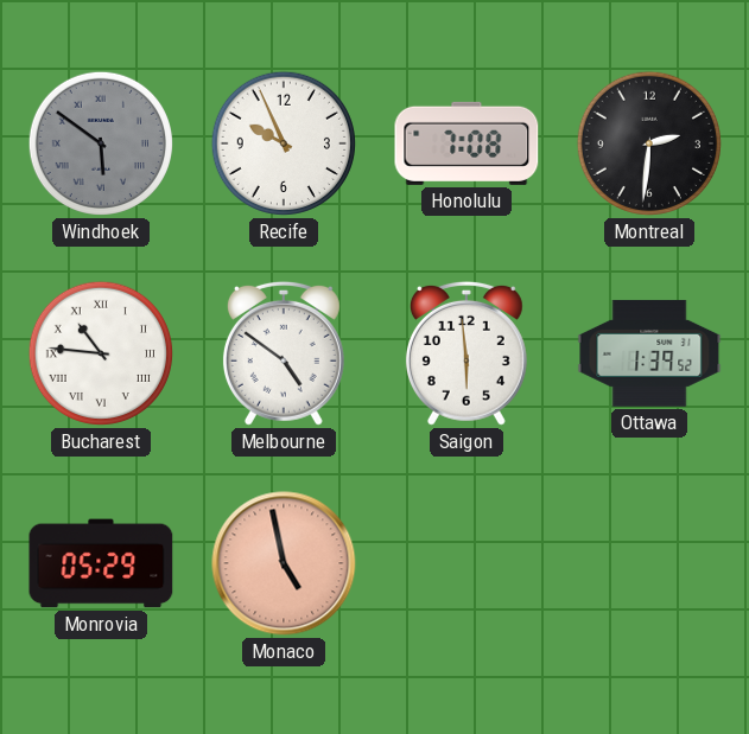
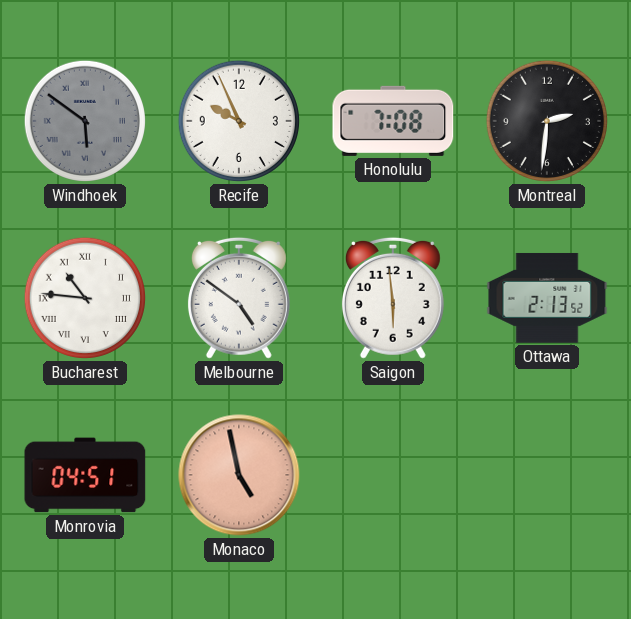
Ottawa: 1:39 -> 2:13
Monrovia: 05:29 -> 04:51
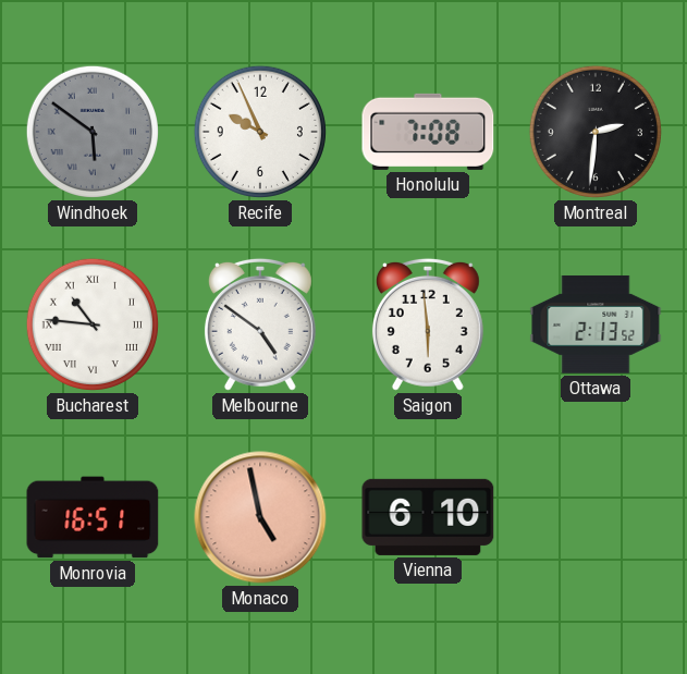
Monrovia: 04:51 -> 16:51
Vienna: none -> 6:10
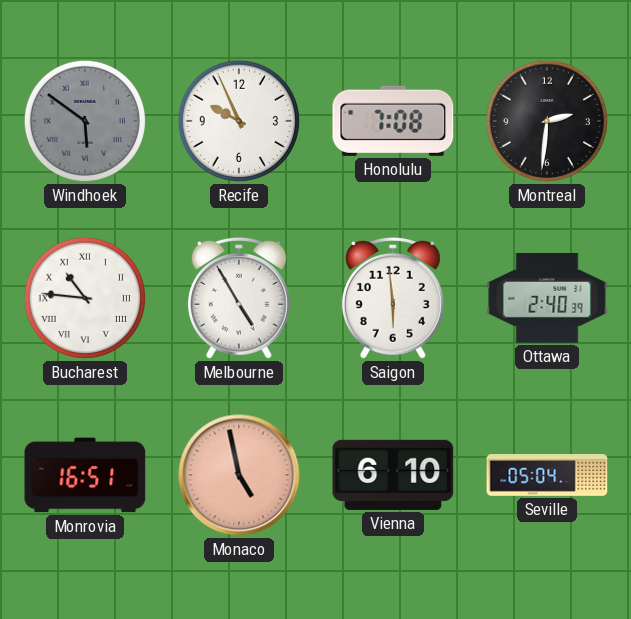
Melbourne: 4:51 -> 4:55
Ottawa: 2:13 -> 2:40
Seville: none -> 05:04
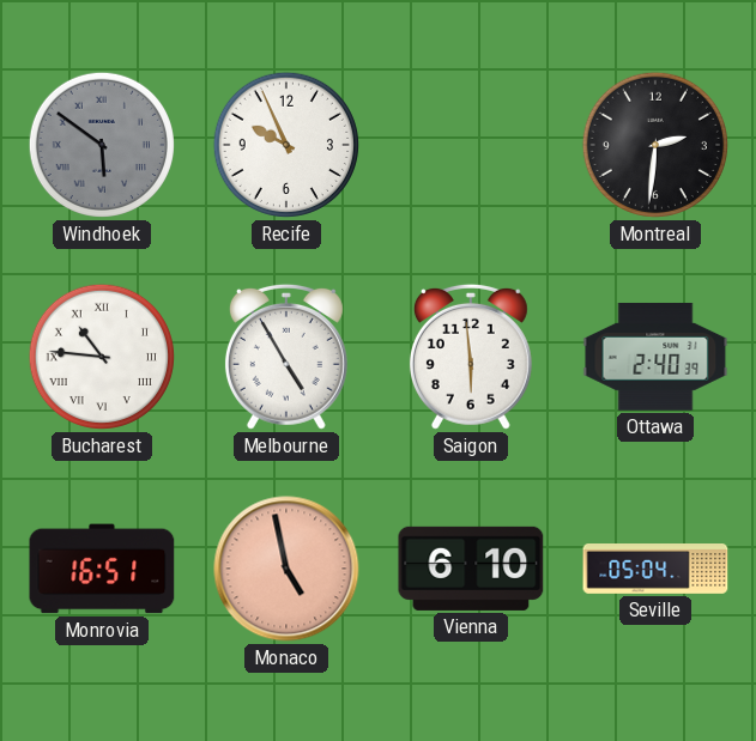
Honolulu: 7:08 -> none
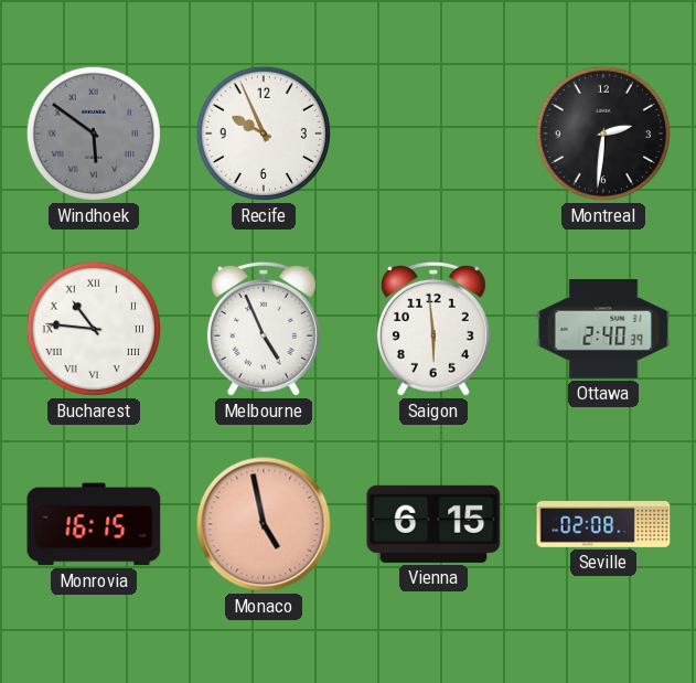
Melbourne: 4:55 -> 4:56
Monrovia: 16:51 -> 16:15
Vienna: 6:10 -> 6:15
Seville: 05:04 -> 02:08
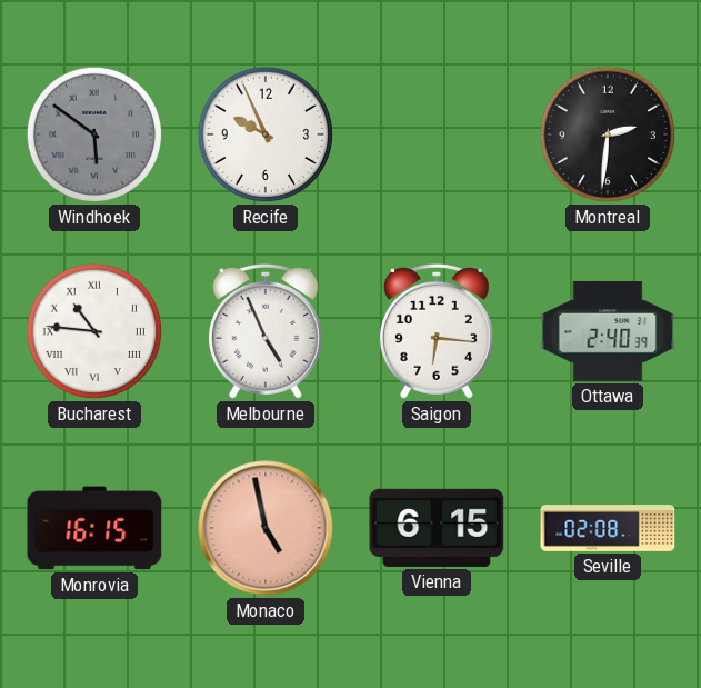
Saigon: 5:59 -> 6:16
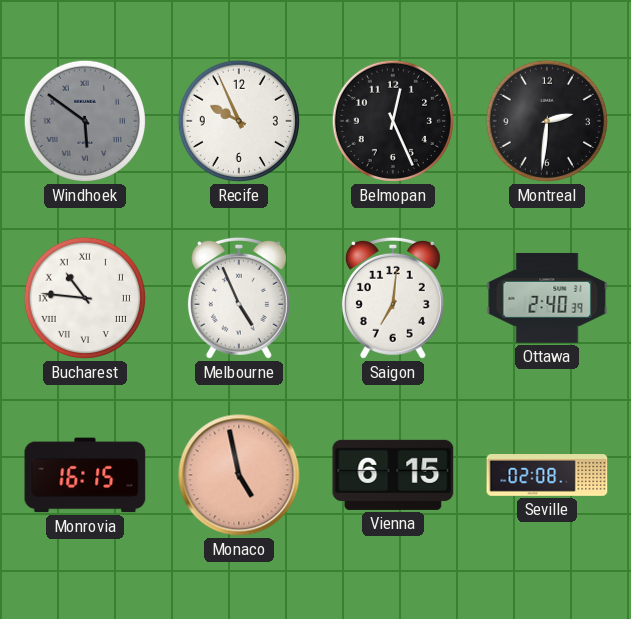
Belmopan: none -> 12:26
Saigon: 6:16 -> 7:01
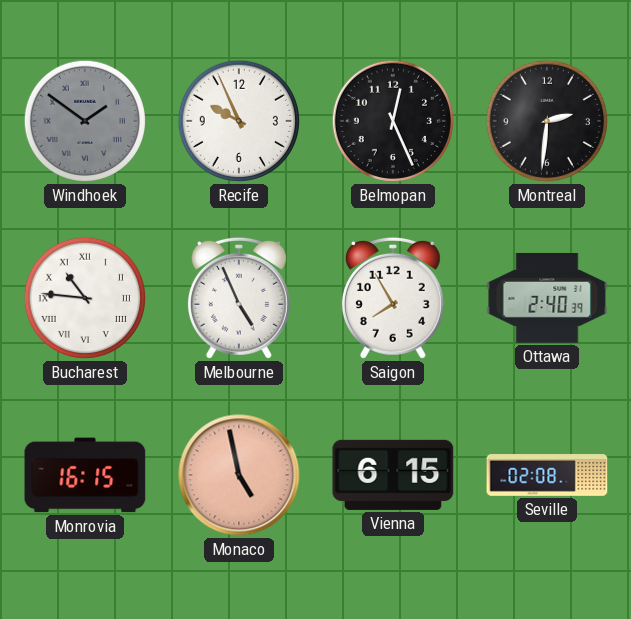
Windhoek: 5:51 -> 1:51
Saigon: 7:01 -> 7:55
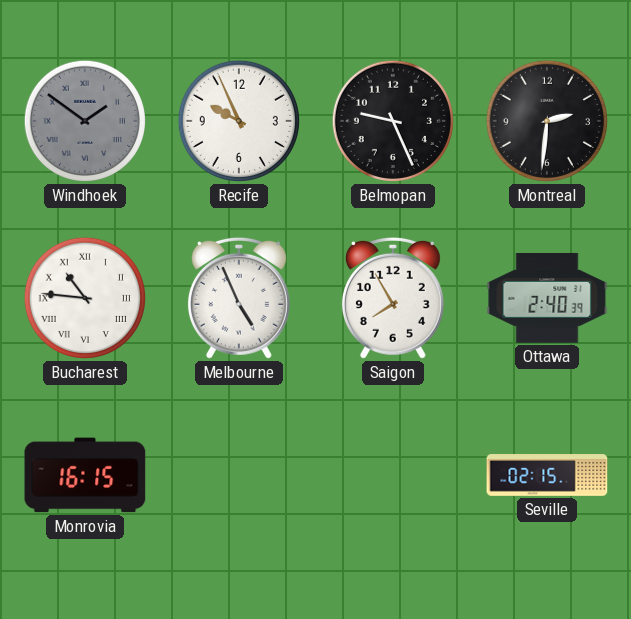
Belmopan: 12:26 -> 9:26
Monaco: 4:58 -> none
Vienna: 6:15 -> none
Seville: 02:08 -> 02:15
